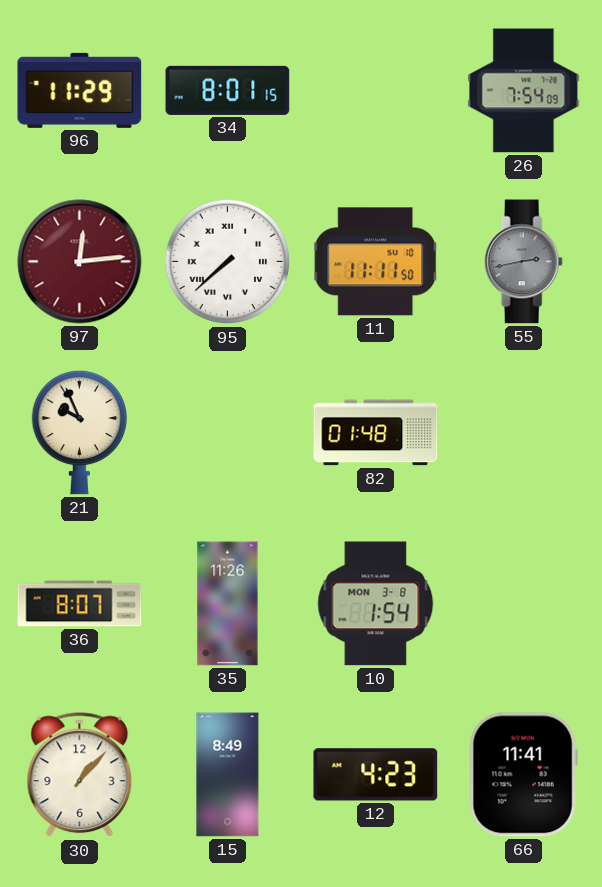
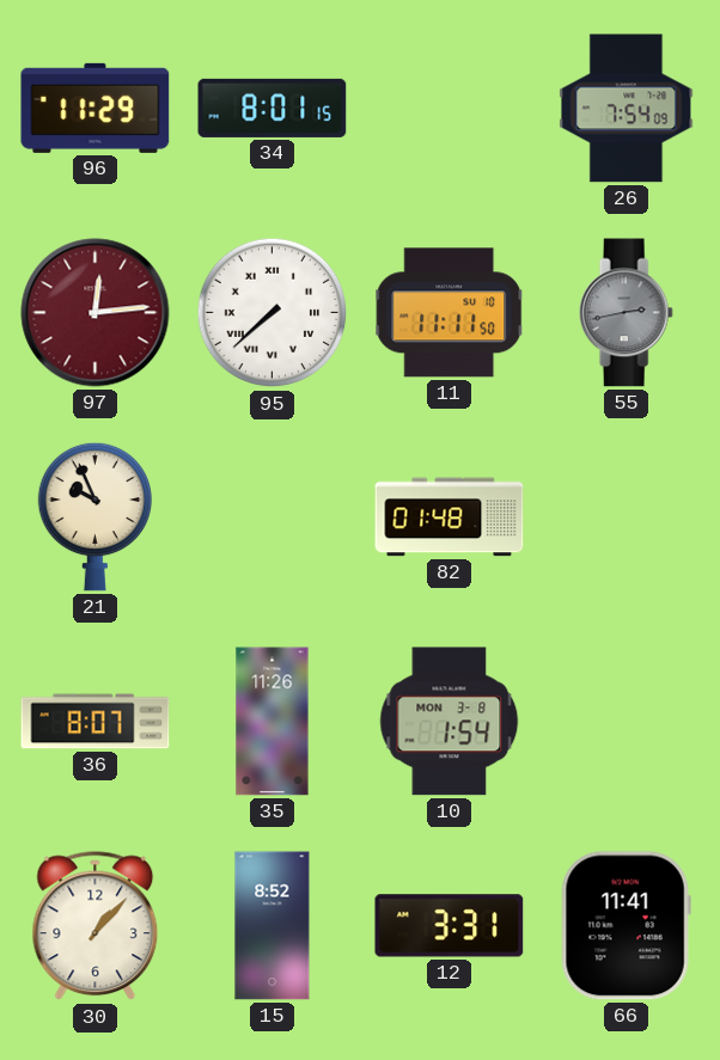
15: 8:49 -> 8:52
12: 4:23 -> 3:31
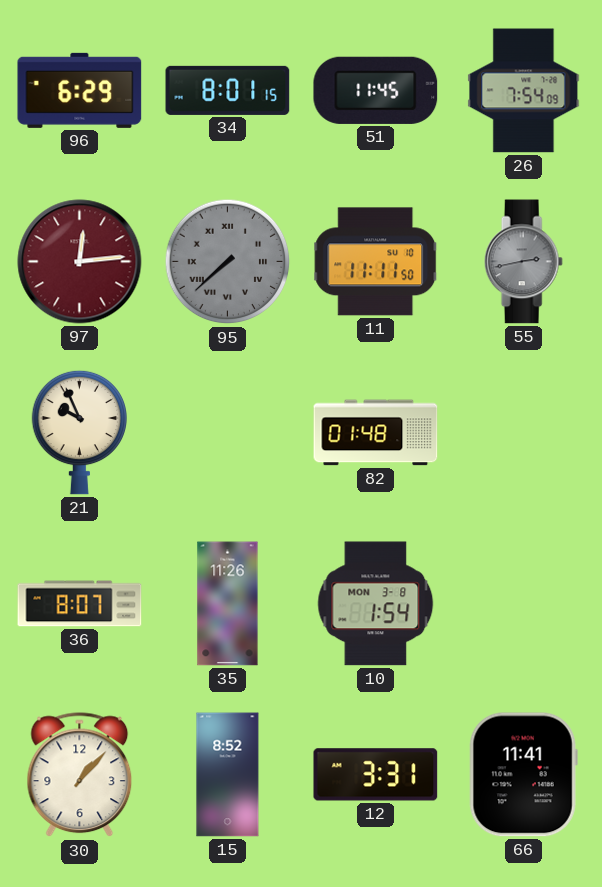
96: 11:29 -> 6:29
51: none -> 11:45
95 dial: white -> grey
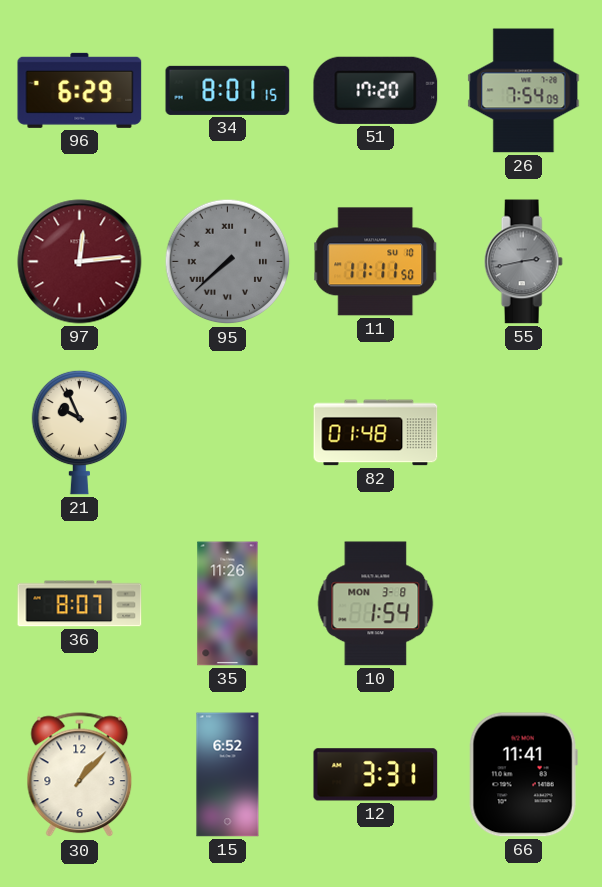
51: 11:45 -> 17:20
15: 8:52 -> 6:52
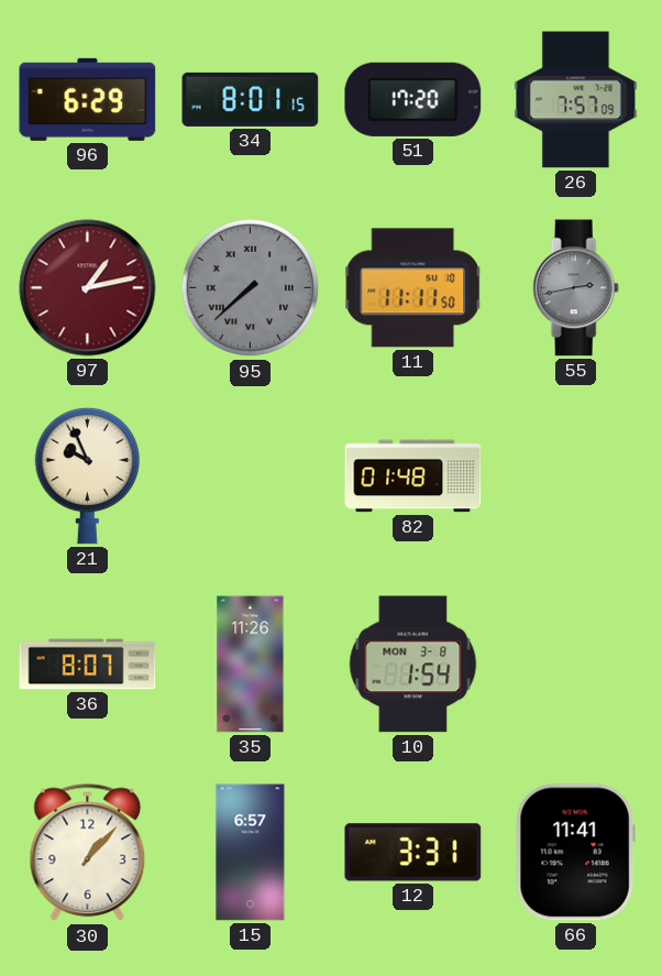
26: 7:54 -> 7:57
97: 12:14 -> 1:13
15: 6:52 -> 6:57
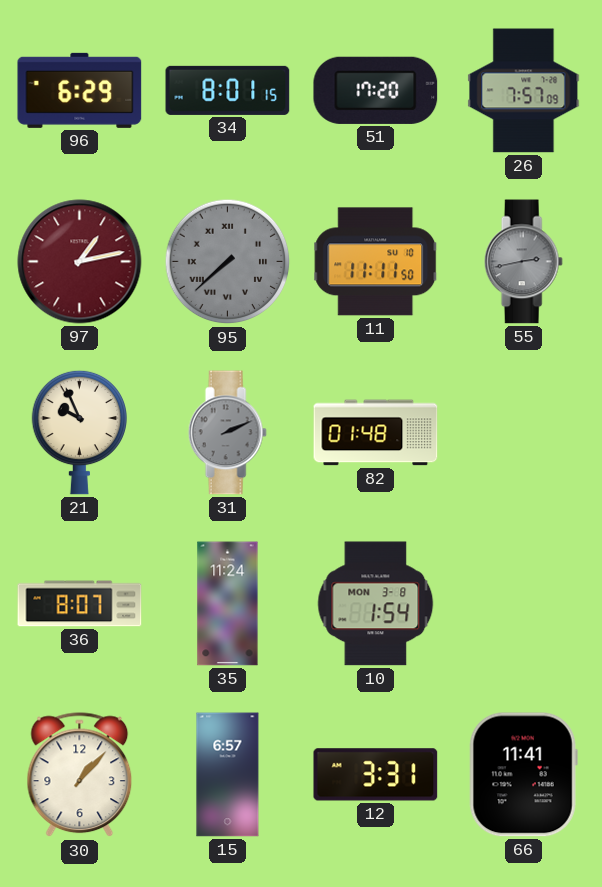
31: none -> 2:11
35: 11:26 -> 11:24
